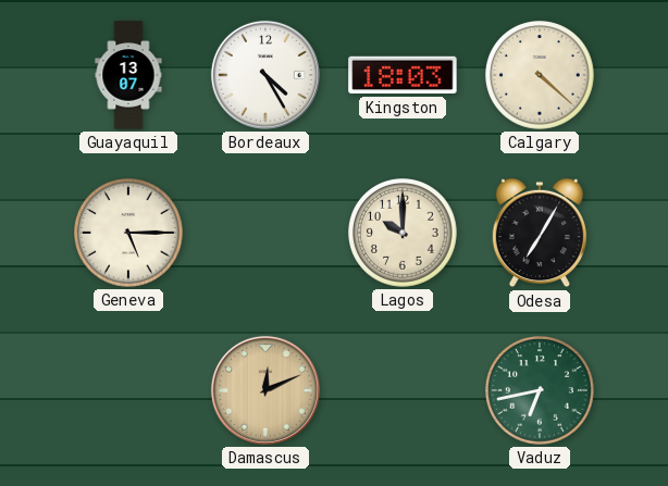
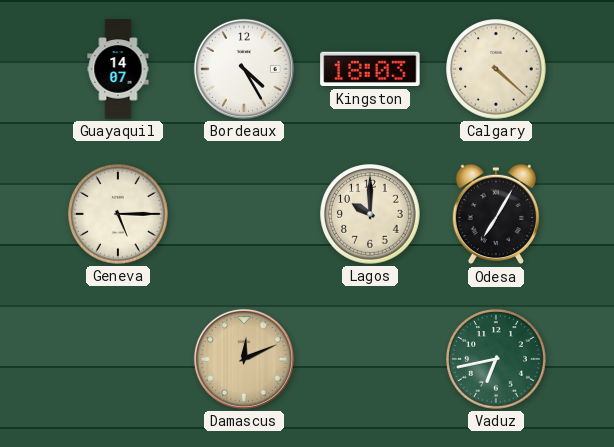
Guayaquil: 13:07 -> 14:07
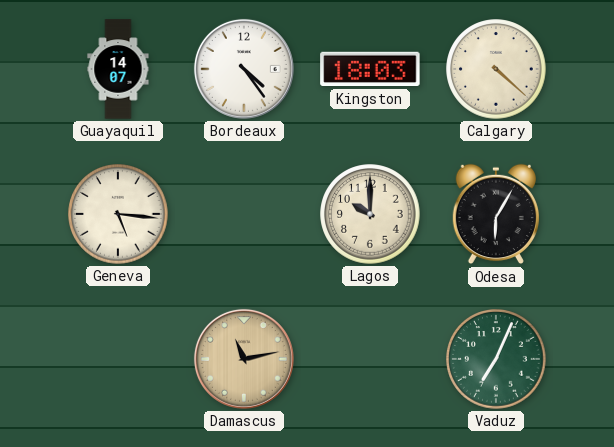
Bordeaux: 4:25 -> 4:24
Geneva: 5:15 -> 5:16
Odesa: 7:05 -> 6:05
Damascus: 12:11 -> 11:13
Vaduz: 6:43 -> 7:04
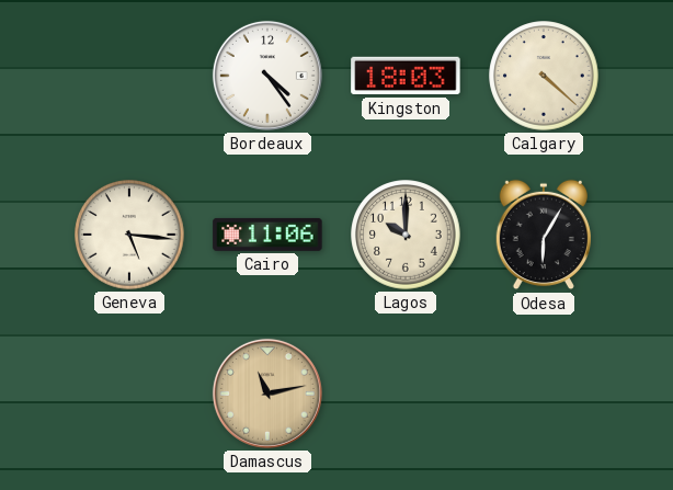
Guayaquil: 14:07 -> none
Cairo: none -> 11:06
Vaduz: 7:04 -> none
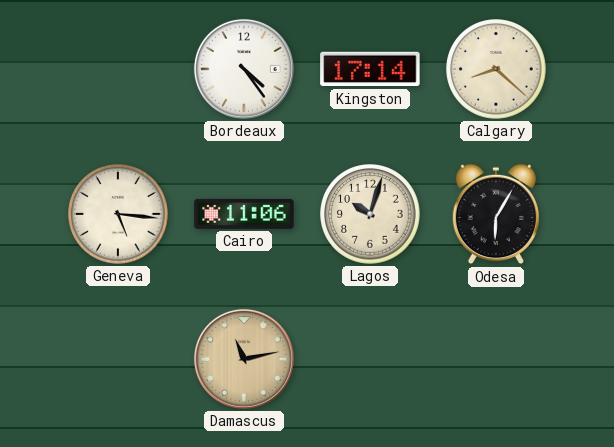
Kingston: 18:03 -> 17:14
Calgary: 4:22 -> 8:22
Lagos: 10:00 -> 10:03
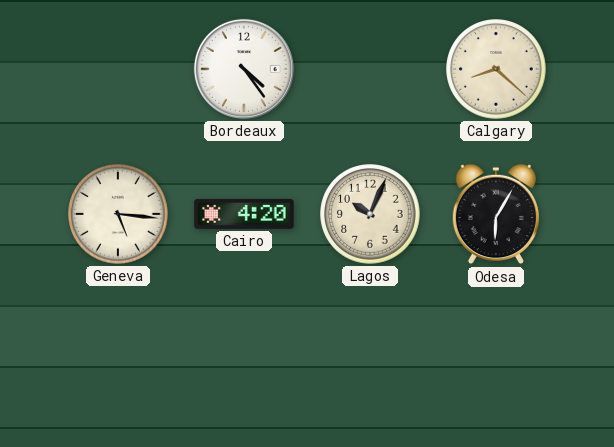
Kingston: 17:14 -> none
Cairo: 11:06 -> 4:20
Lagos: 10:03 -> 10:04
Damascus: 11:13 -> none
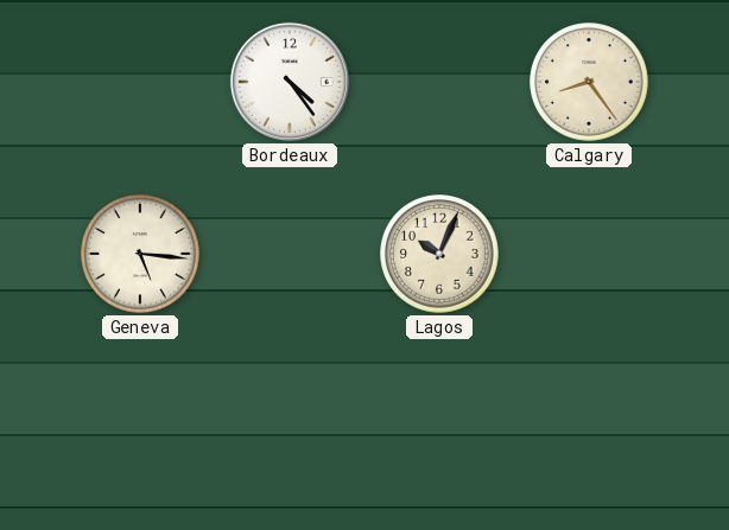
Calgary: 8:22 -> 8:24
Cairo: 4:20 -> none
Odesa: 6:05 -> none
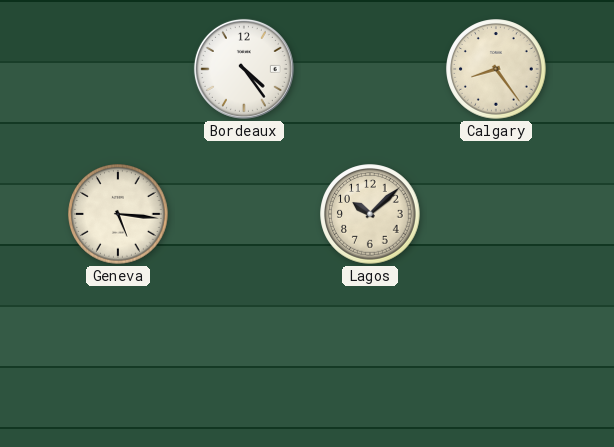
Lagos: 10:04 -> 10:08
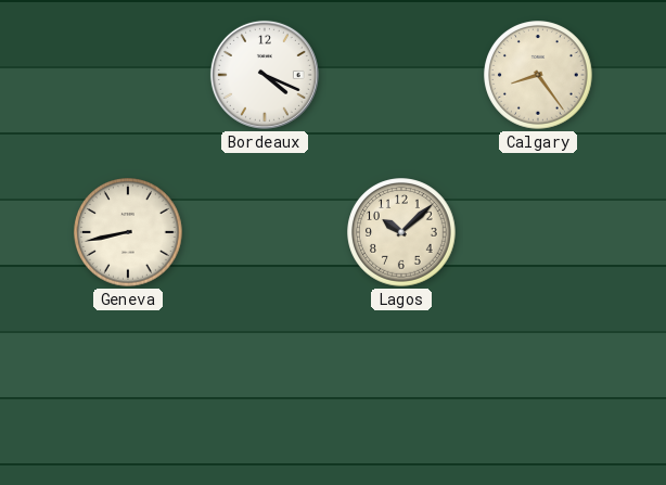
Bordeaux: 4:24 -> 4:19
Geneva: 5:16 -> 8:43
